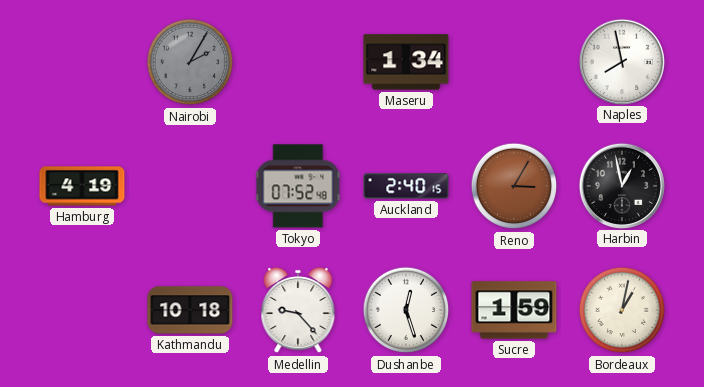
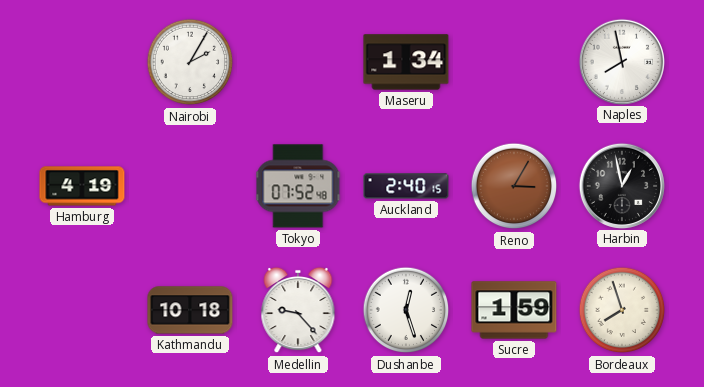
Nairobi dial: grey -> white
Bordeaux: 1:02 -> 7:57
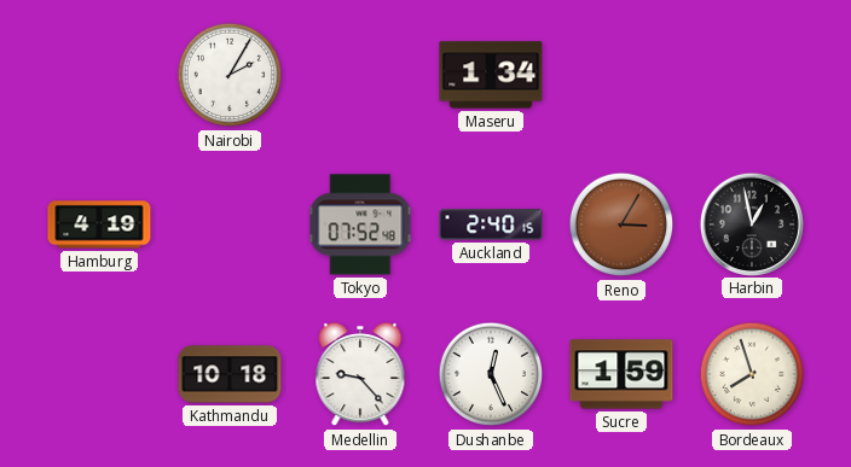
Naples: 7:58 -> none
Dushanbe: 12:27 -> 12:26
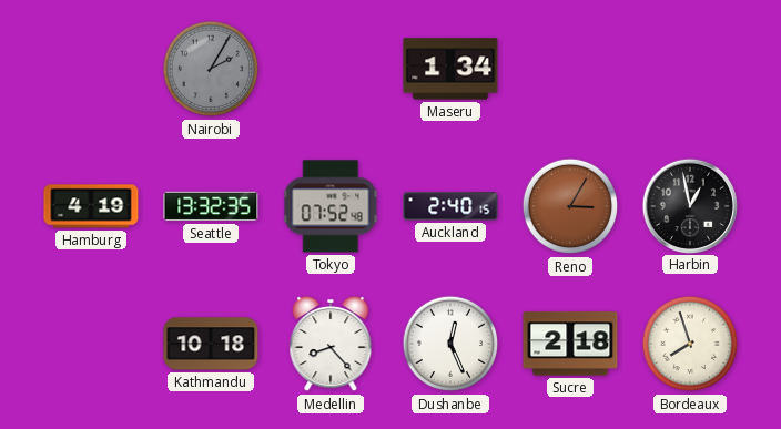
Nairobi dial: white -> grey
Seattle: none -> 13:32
Medellin: 9:23 -> 8:23
Sucre: 1:59 -> 2:18
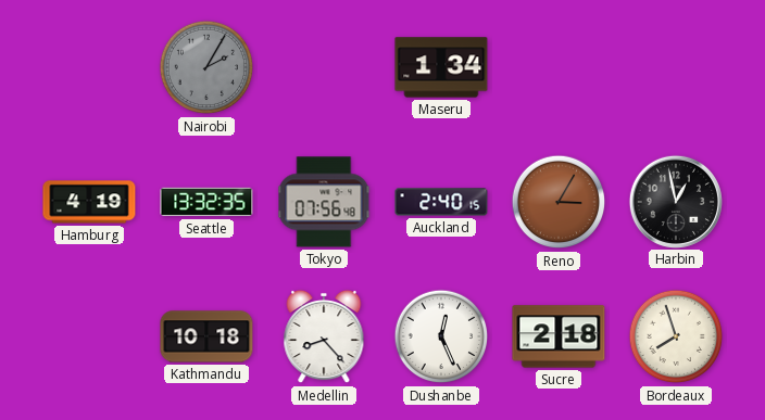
Tokyo: 07:52 -> 07:56
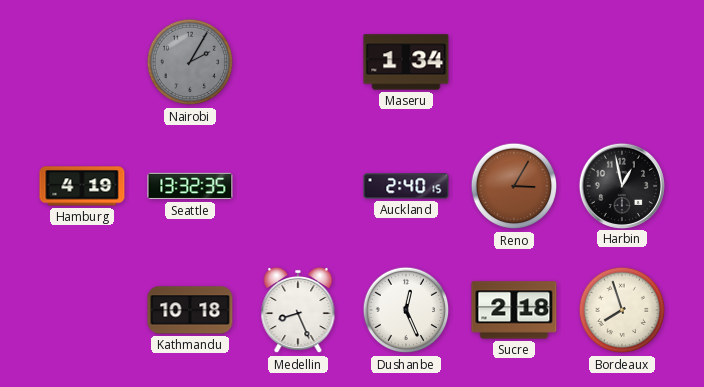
Tokyo: 07:56 -> none
Medellin: 8:23 -> 8:26
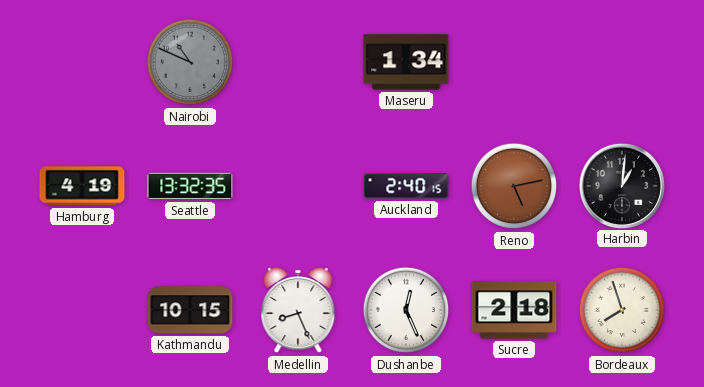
Nairobi: 2:05 -> 10:49
Reno: 3:05 -> 5:13
Harbin: 12:58 -> 1:01
Kathmandu: 10:18 -> 10:15
